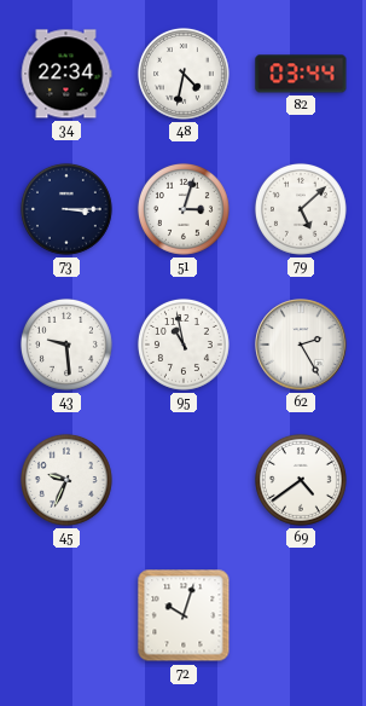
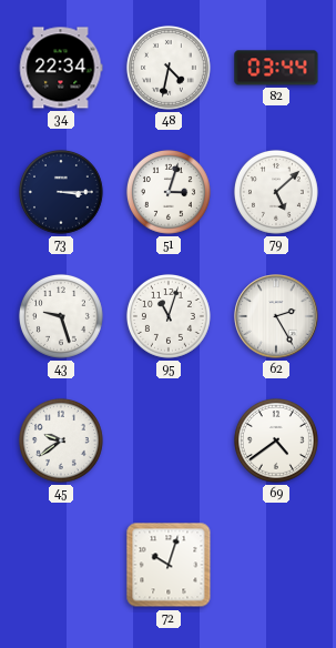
43: 9:29 -> 9:27
95: 10:58 -> 11:03
45: 9:34 -> 9:39
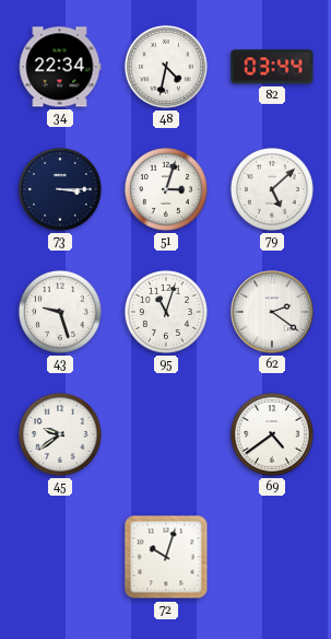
62: 2:25 -> 2:21
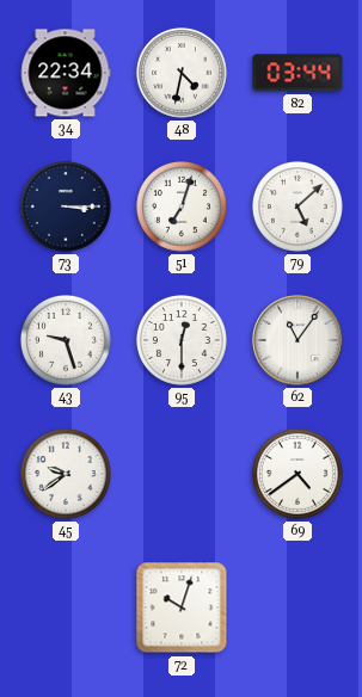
51: 3:03 -> 7:03
95: 11:03 -> 12:30
62: 2:21 -> 11:06
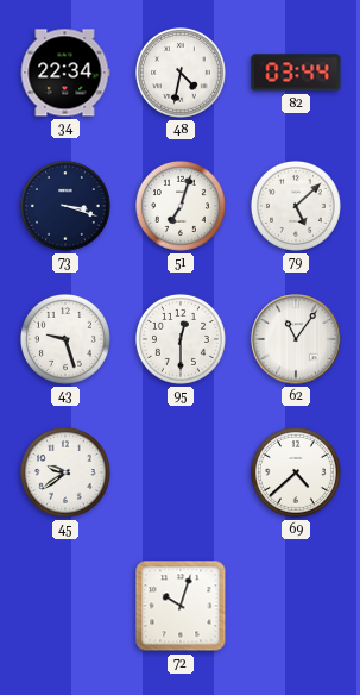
73: 3:15 -> 3:18
69: 4:39 -> 4:38
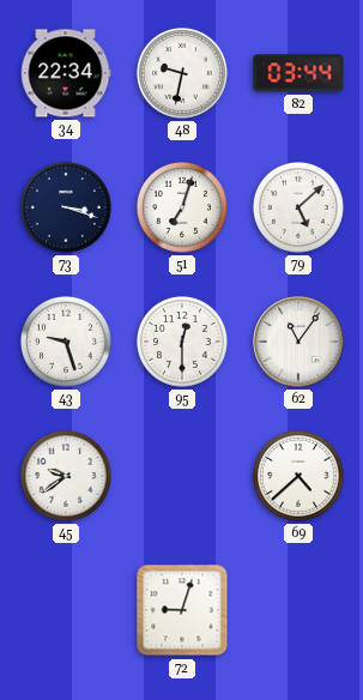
48: 4:32 -> 9:32
72: 10:03 -> 9:03
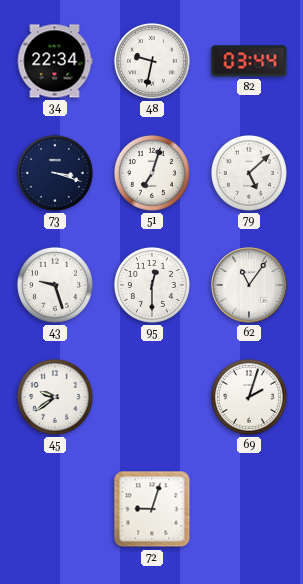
69: 4:38 -> 2:03
